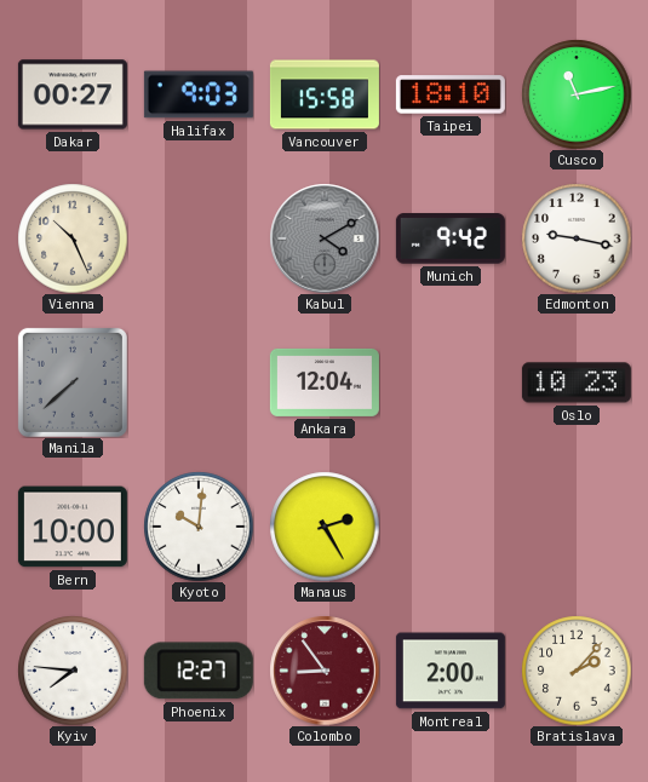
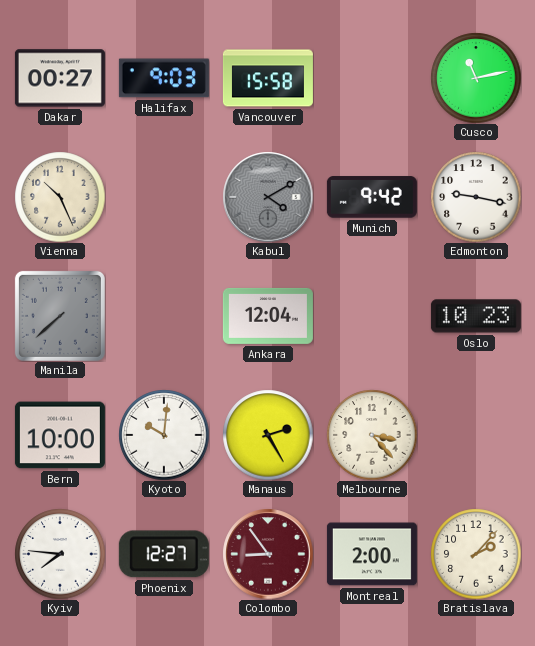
Taipei: 18:10 -> none
Melbourne: none -> 3:23
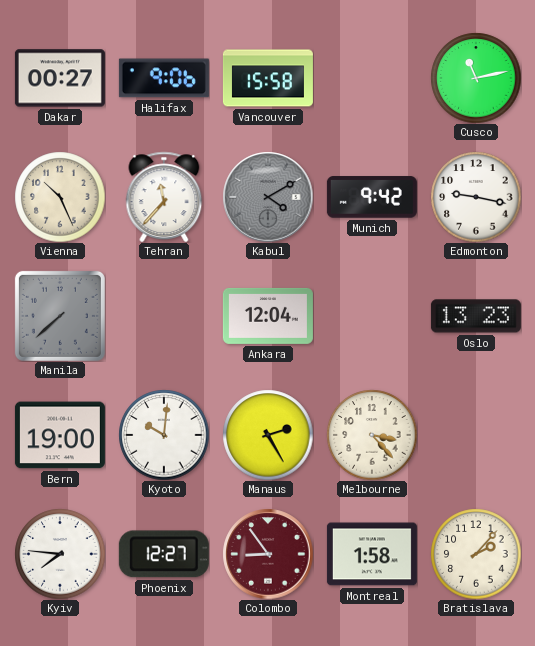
Halifax: 9:03 -> 9:06
Tehran: none -> 11:37
Oslo: 10:23 -> 13:23
Bern: 10:00 -> 19:00
Montreal: 2:00 -> 1:58
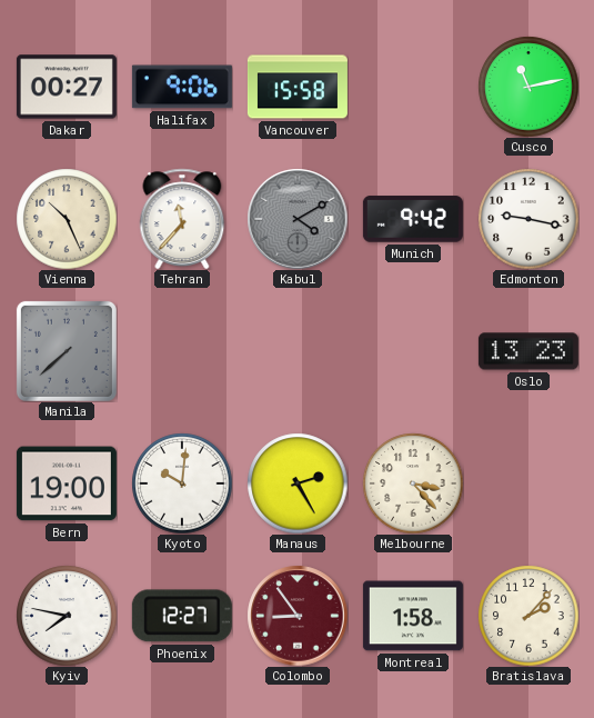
Ankara: 12:04 -> none
Kyiv: 7:46 -> 7:47
